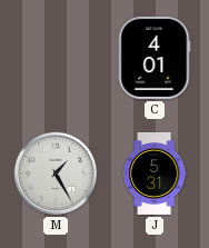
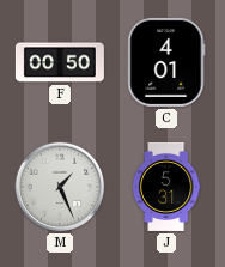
F: none -> 00:50
M: 1:25 -> 1:26
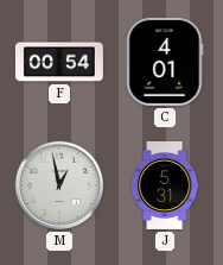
F: 00:50 -> 00:54
M: 1:26 -> 12:58
